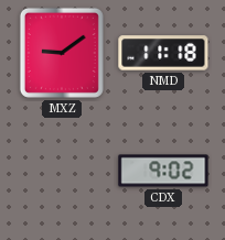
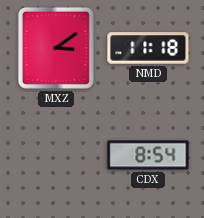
MXZ: 9:09 -> 3:09
CDX: 9:02 -> 8:54
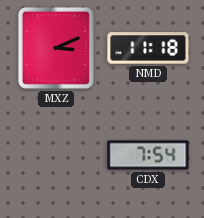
MXZ: 3:09 -> 3:11
CDX: 8:54 -> 7:54
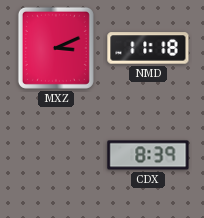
CDX: 7:54 -> 8:39
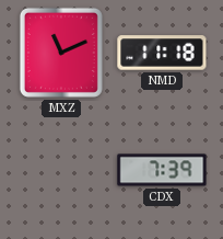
MXZ: 3:11 -> 11:11
CDX: 8:39 -> 7:39
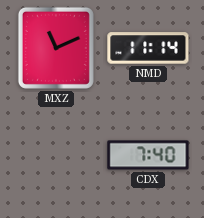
NMD: 11:18 -> 11:14
CDX: 7:39 -> 7:40
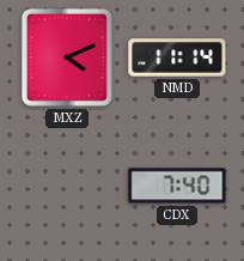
MXZ: 11:11 -> 4:11
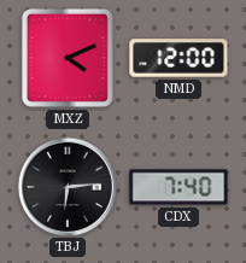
NMD: 11:14 -> 12:00
TBJ: none -> 6:14
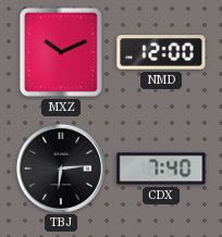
MXZ: 4:11 -> 10:11
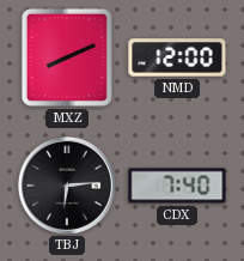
MXZ: 10:11 -> 8:11
